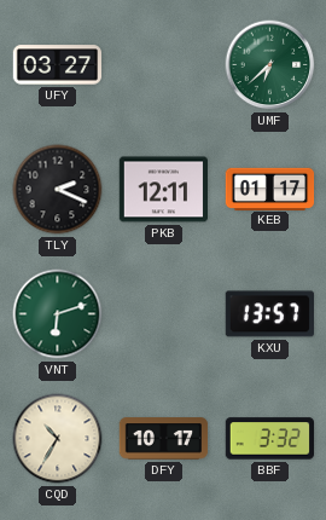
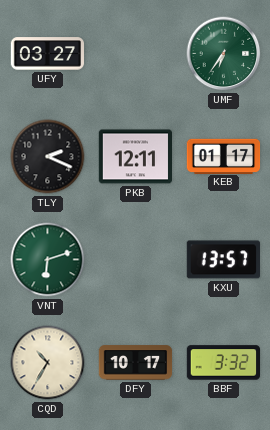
UMF: 6:38 -> 6:36
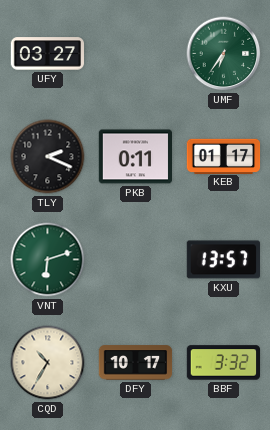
PKB: 12:11 -> 0:11
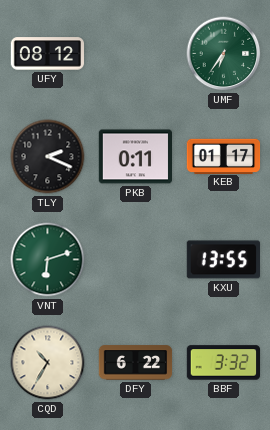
UFY: 03:27 -> 08:12
KXU: 13:57 -> 13:55
DFY: 10:17 -> 6:22
